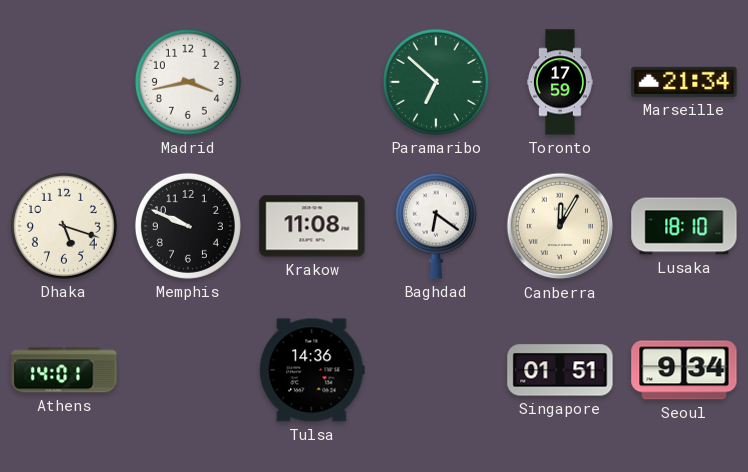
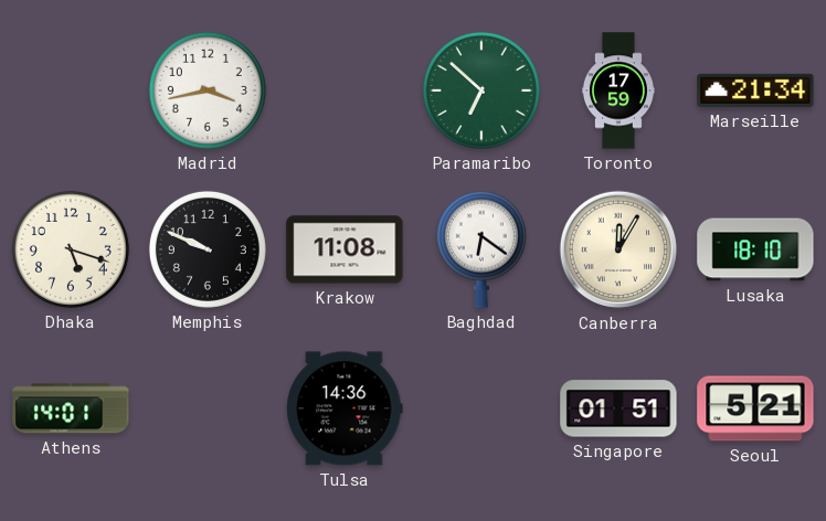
Seoul: 9:34 -> 5:21
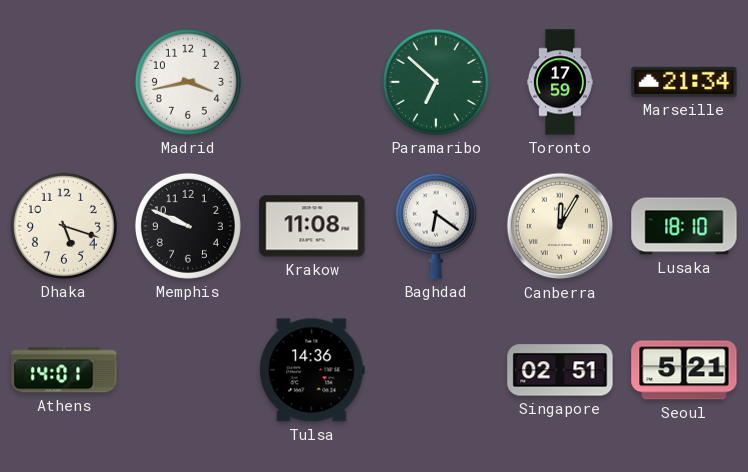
Singapore: 01:51 -> 02:51
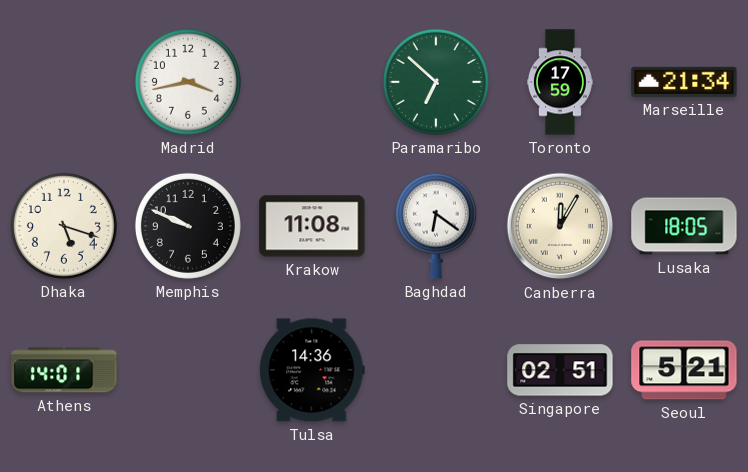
Lusaka: 18:10 -> 18:05
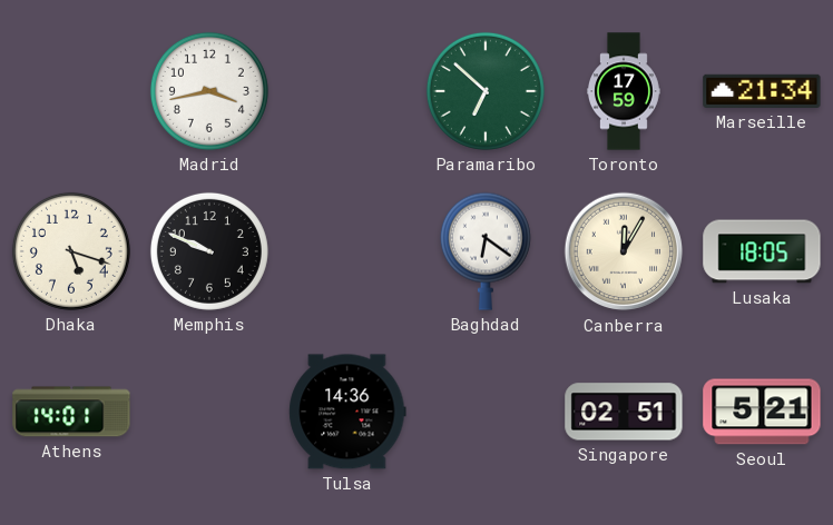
Krakow: 11:08 -> none
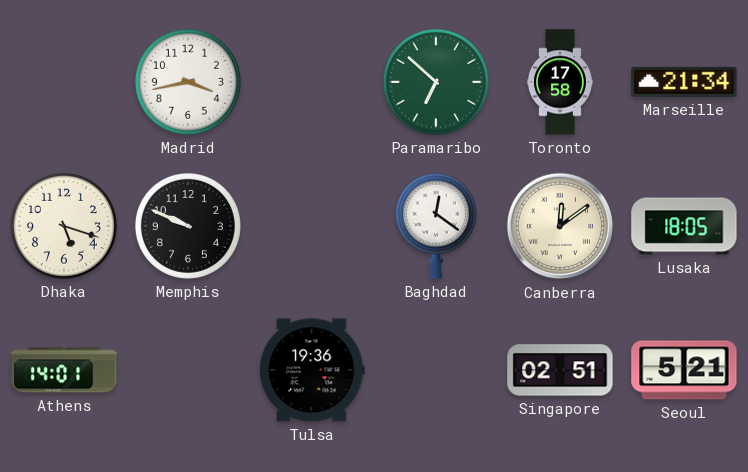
Toronto: 17:59 -> 17:58
Baghdad: 6:21 -> 12:21
Canberra: 12:05 -> 12:09
Tulsa: 14:36 -> 19:36
